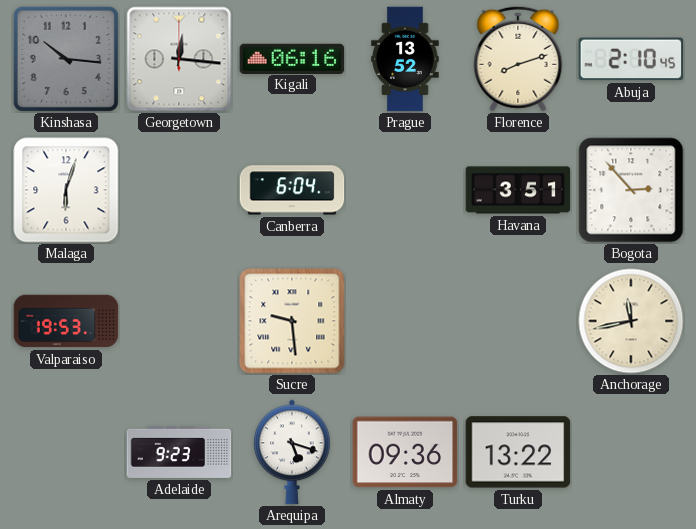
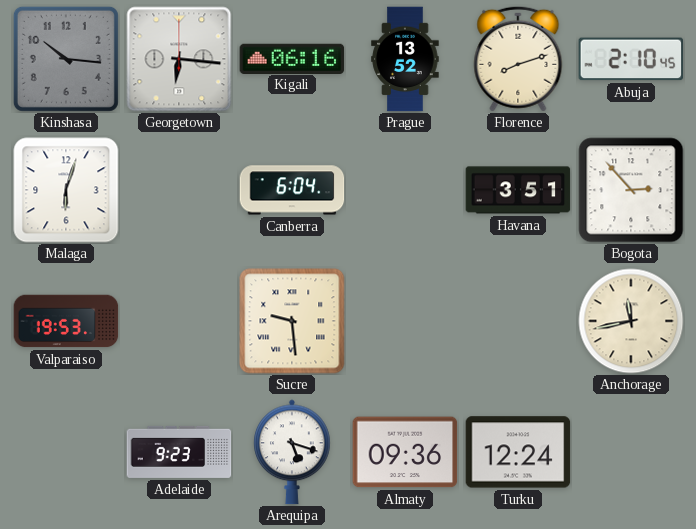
Georgetown: 12:16 -> 6:16
Turku: 13:22 -> 12:24
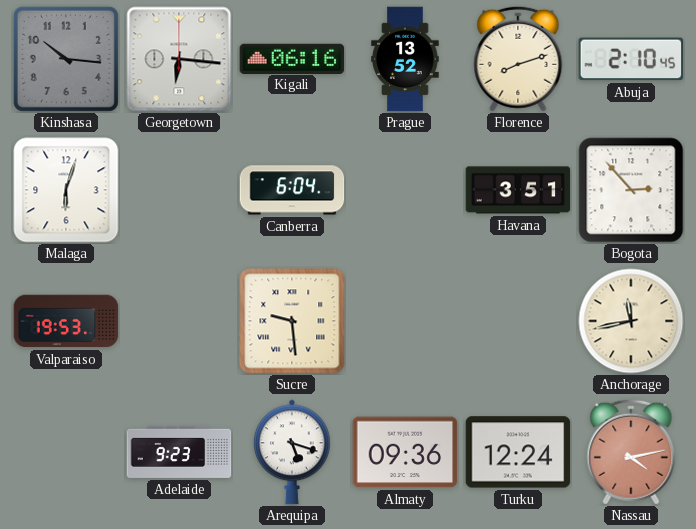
Nassau: none -> 4:13
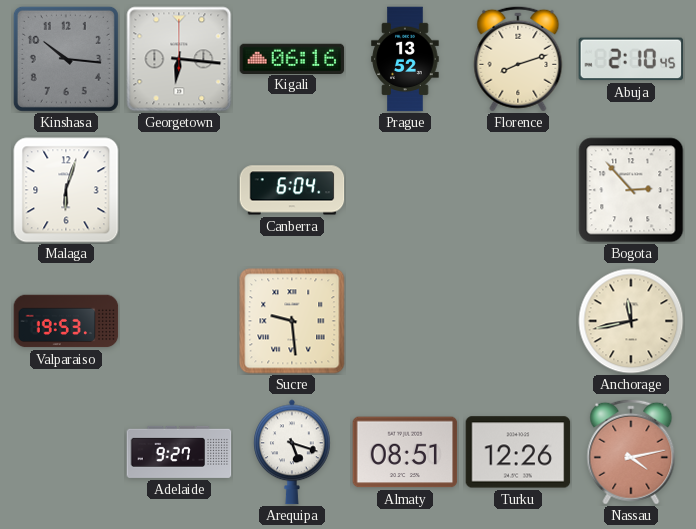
Havana: 3:51 -> none
Adelaide: 9:23 -> 9:27
Almaty: 09:36 -> 08:51
Turku: 12:24 -> 12:26
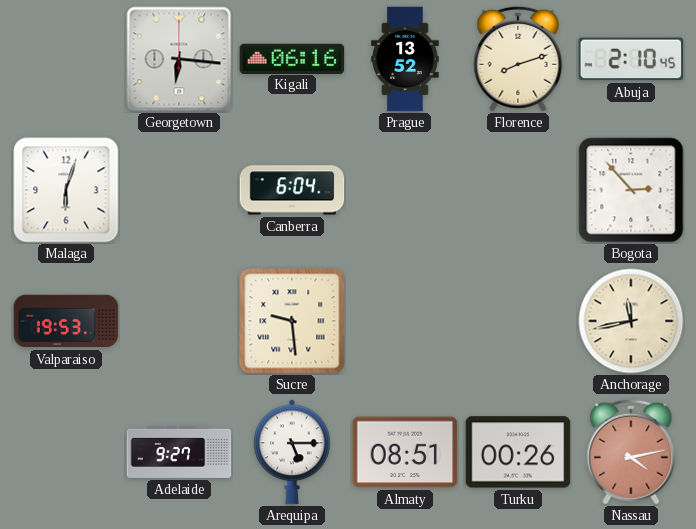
Kinshasa: 10:16 -> none
Arequipa: 5:18 -> 5:15
Turku: 12:26 -> 00:26
